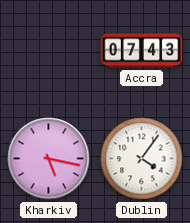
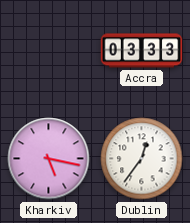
Accra: 07:43 -> 03:33
Dublin: 4:06 -> 12:36
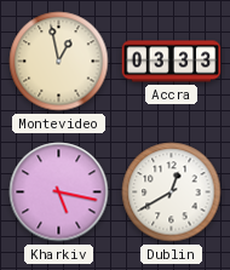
Montevideo: none -> 12:58
Dublin: 12:36 -> 12:40
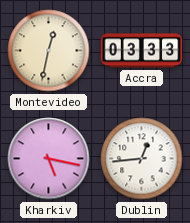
Montevideo: 12:58 -> 12:32
Dublin: 12:40 -> 12:44
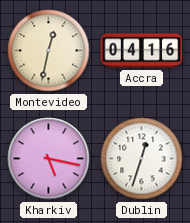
Accra: 03:33 -> 04:16
Dublin: 12:44 -> 12:33
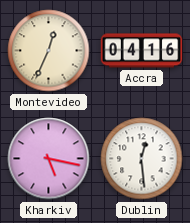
Montevideo: 12:32 -> 12:34
Dublin: 12:33 -> 12:29
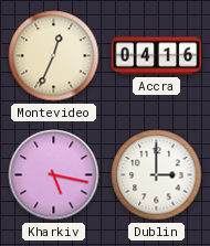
Dublin: 12:29 -> 3:00
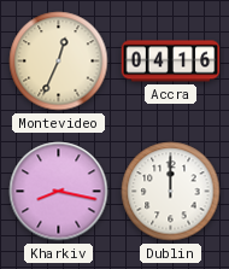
Kharkiv: 5:17 -> 8:17
Dublin: 3:00 -> 12:00
